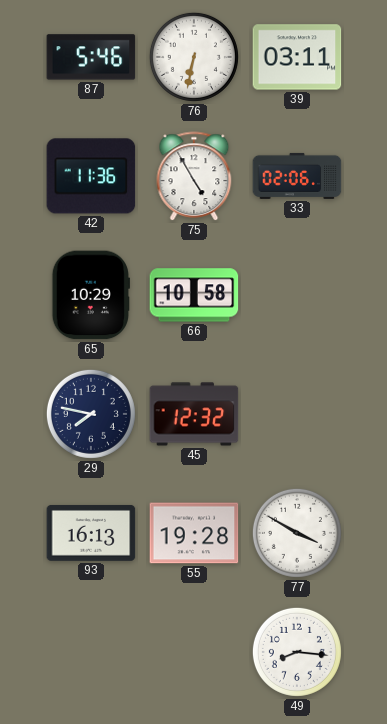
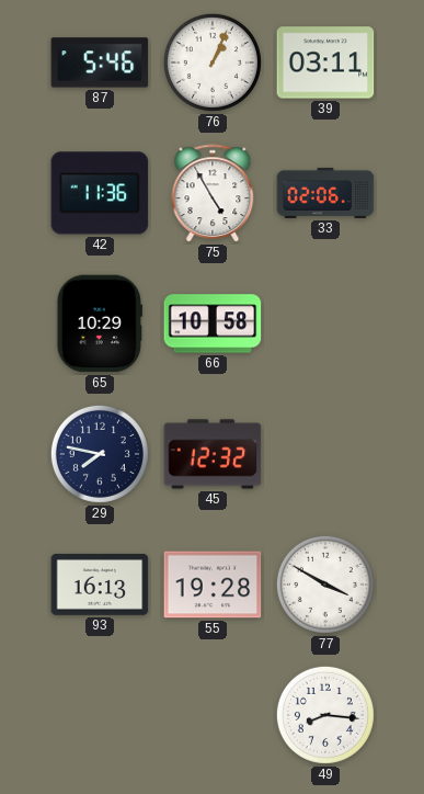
76: 6:32 -> 1:04
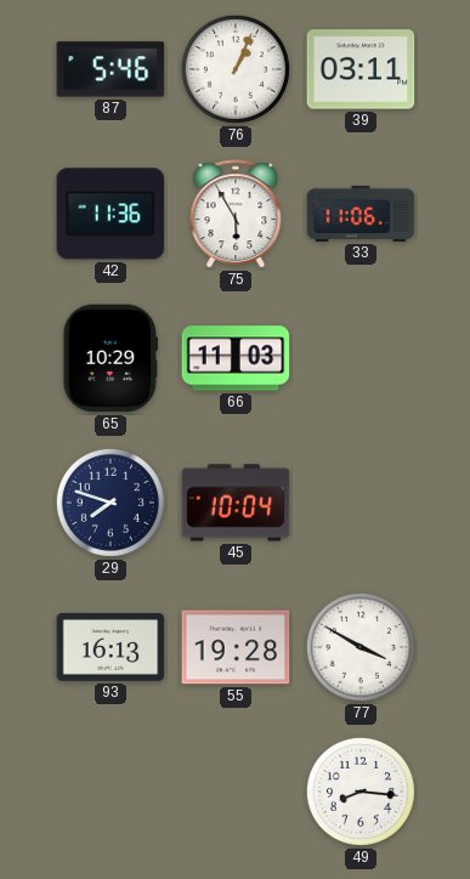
75: 4:55 -> 5:55
33: 02:06 -> 11:06
66: 10:58 -> 11:03
29: 7:47 -> 7:48
45: 12:32 -> 10:04
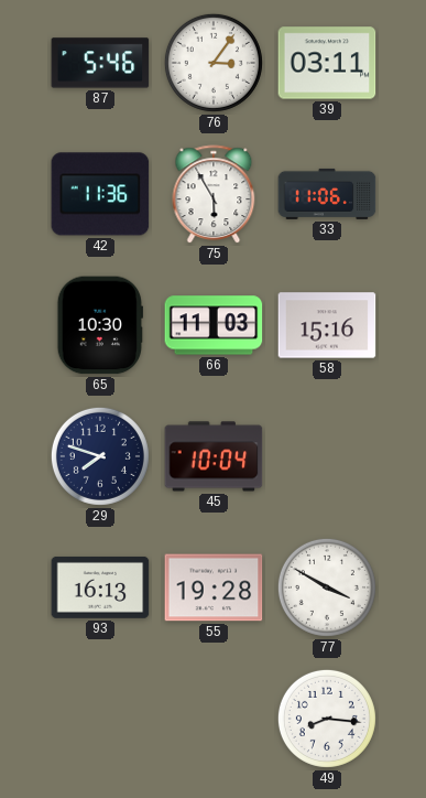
76: 1:04 -> 3:06
65: 10:29 -> 10:30
58: none -> 15:16
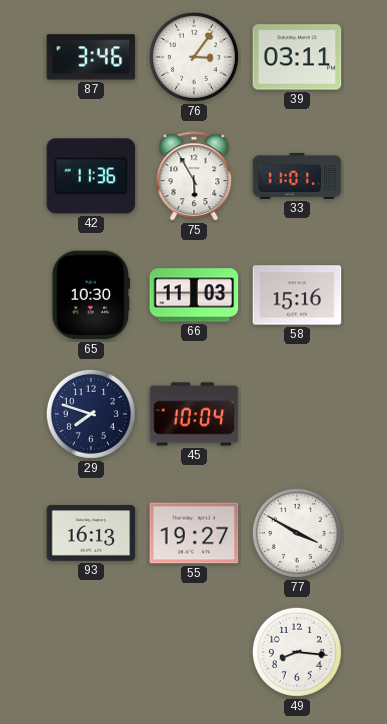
87: 5:46 -> 3:46
33: 11:06 -> 11:01
55: 19:28 -> 19:27
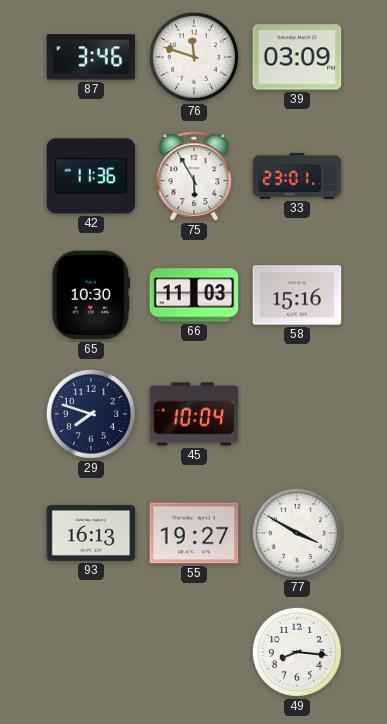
76: 3:06 -> 11:48
39: 03:11 -> 03:09
33: 11:01 -> 23:01
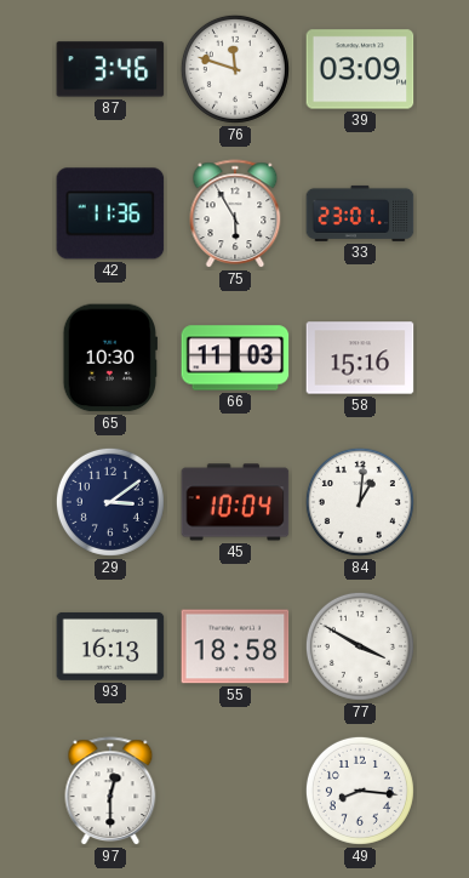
29: 7:48 -> 3:09
84: none -> 1:01
55: 19:27 -> 18:58
97: none -> 12:30
